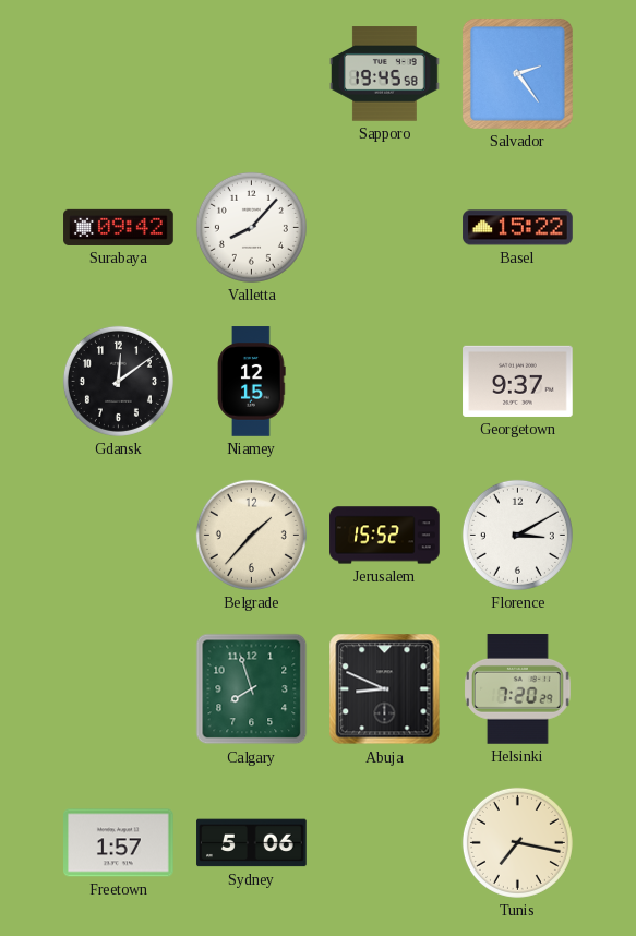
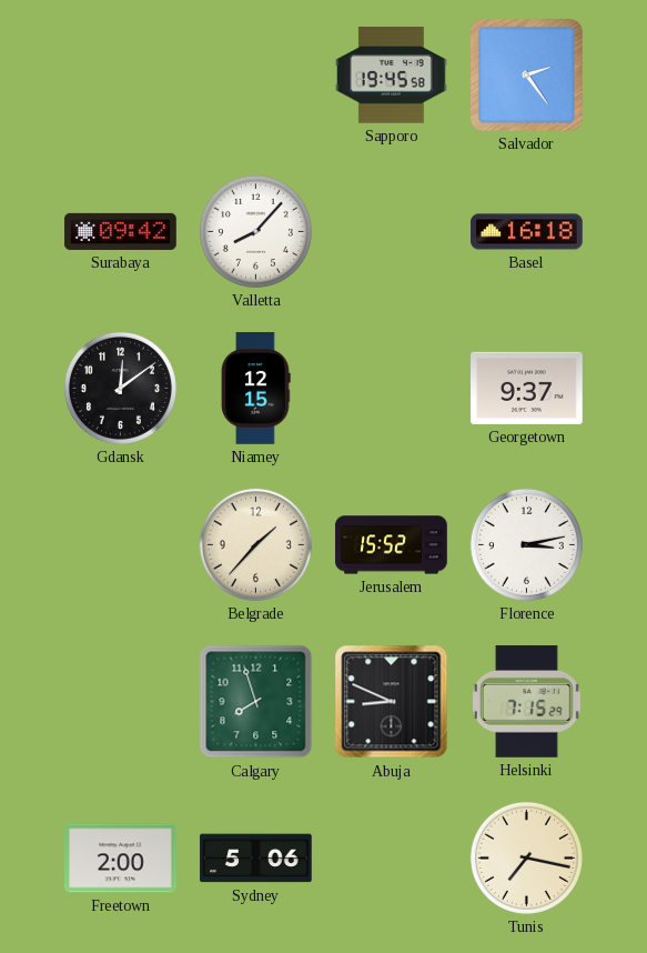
Basel: 15:22 -> 16:18
Florence: 3:10 -> 3:13
Helsinki: 7:20 -> 7:15
Freetown: 1:57 -> 2:00
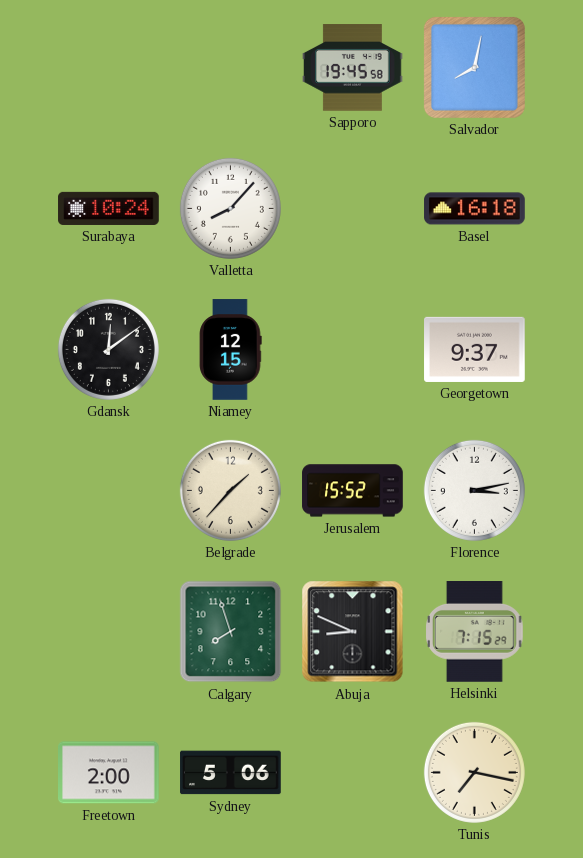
Salvador: 2:24 -> 8:02
Surabaya: 09:42 -> 10:24
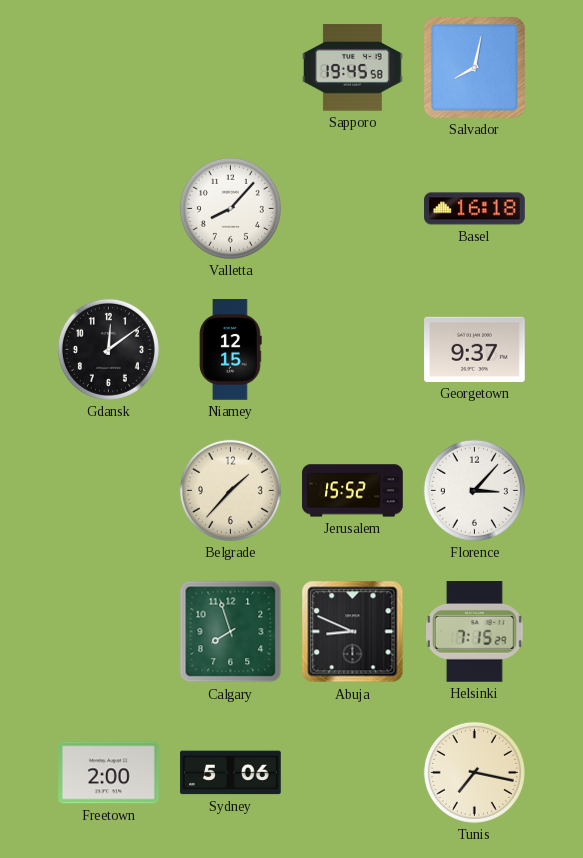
Surabaya: 10:24 -> none
Florence: 3:13 -> 3:07
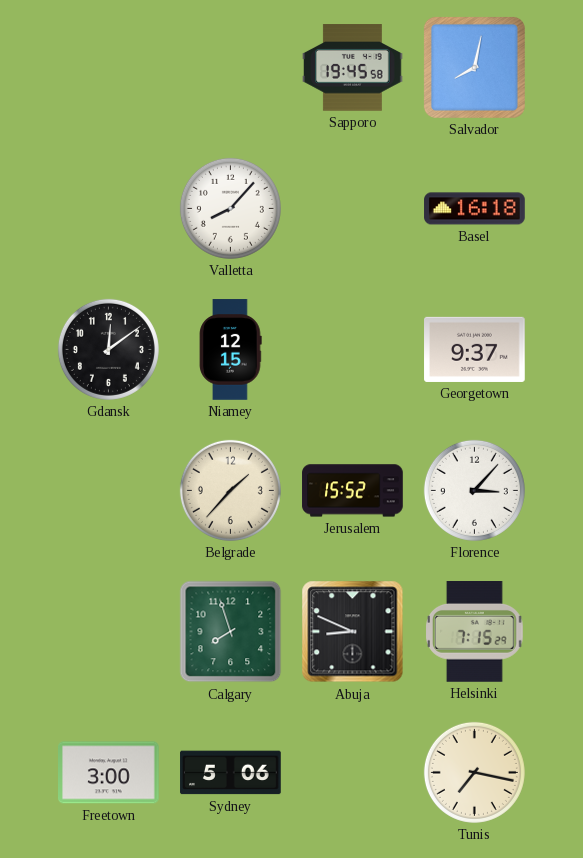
Freetown: 2:00 -> 3:00
